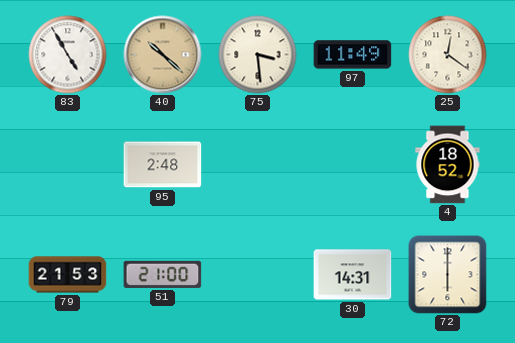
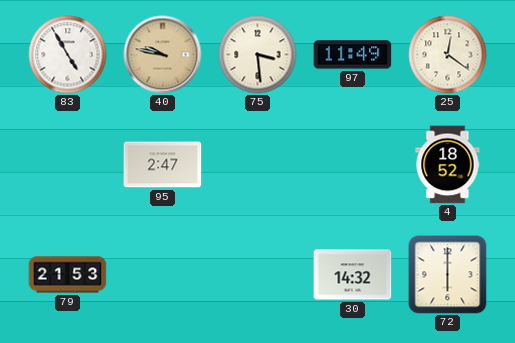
40: 10:22 -> 9:47
95: 2:48 -> 2:47
51: 21:00 -> none
30: 14:31 -> 14:32
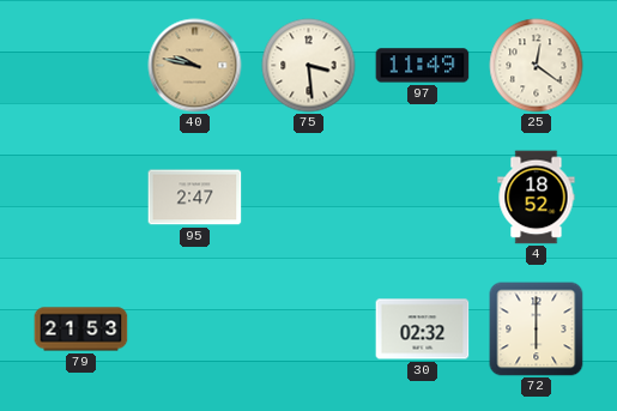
83: 4:55 -> none
30: 14:32 -> 02:32
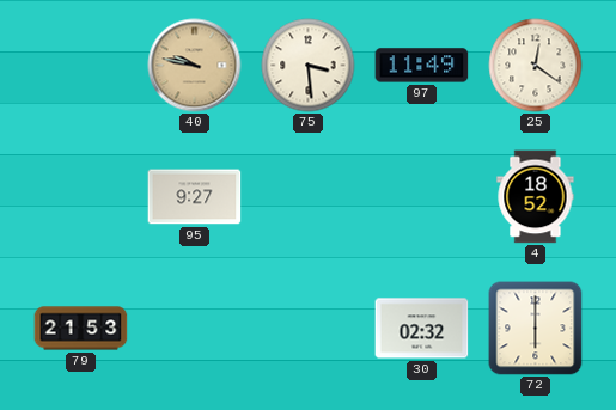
95: 2:47 -> 9:27
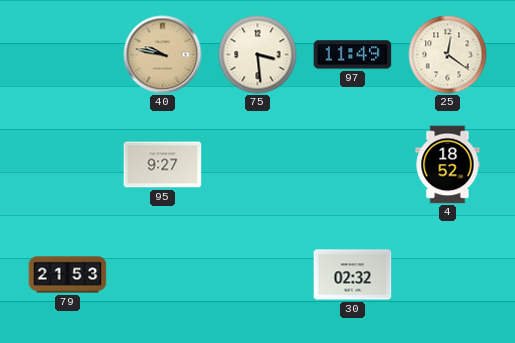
72: 6:00 -> none
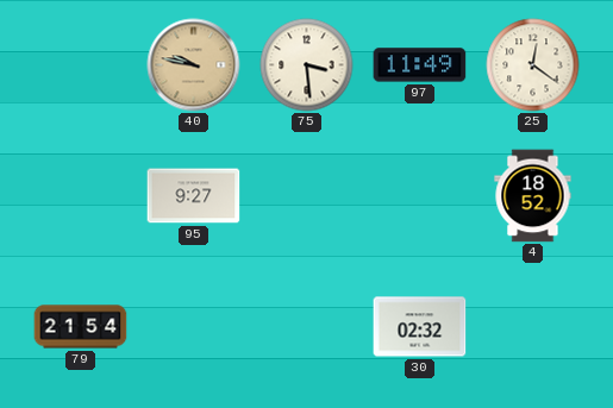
79: 21:53 -> 21:54
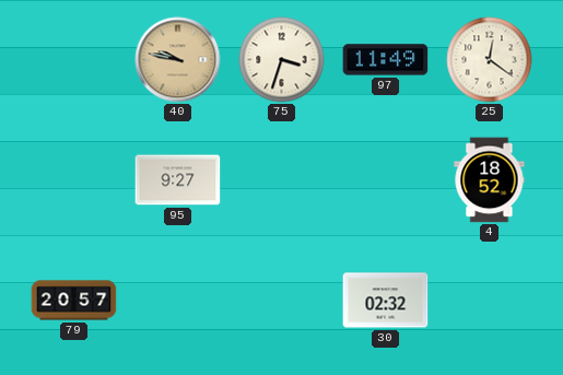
75: 3:29 -> 3:33
79: 21:54 -> 20:57
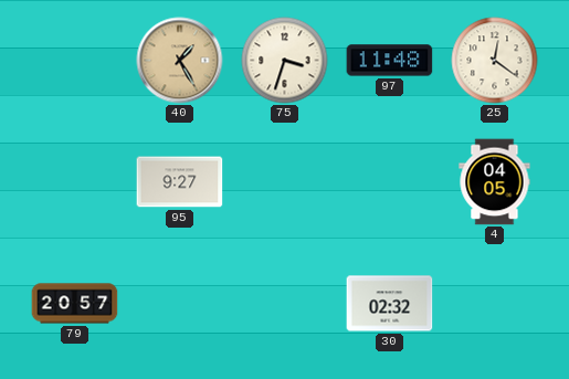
40: 9:47 -> 1:25
97: 11:49 -> 11:48
4: 18:52 -> 04:05
